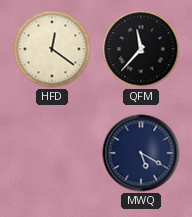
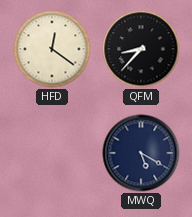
QFM: 11:37 -> 8:37
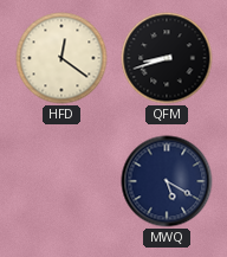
QFM: 8:37 -> 8:42
